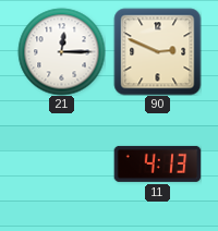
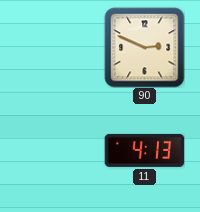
21: 12:15 -> none
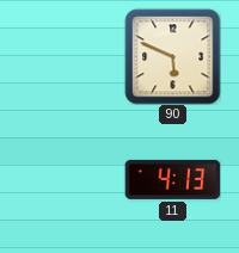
90: 2:49 -> 5:49
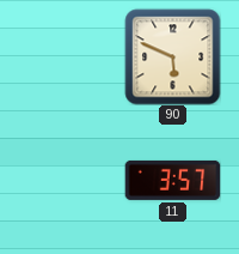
11: 4:13 -> 3:57
